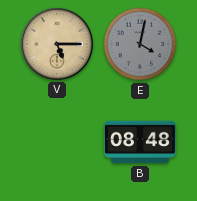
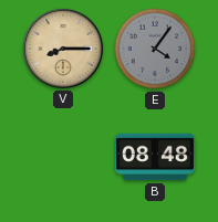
V: 5:15 -> 8:15
E: 4:02 -> 4:06
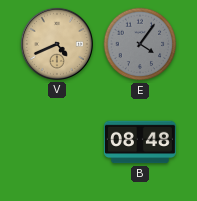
V: 8:15 -> 4:41
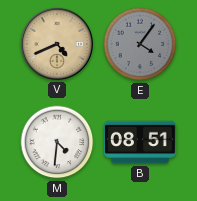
M: none -> 4:31
B: 08:48 -> 08:51
